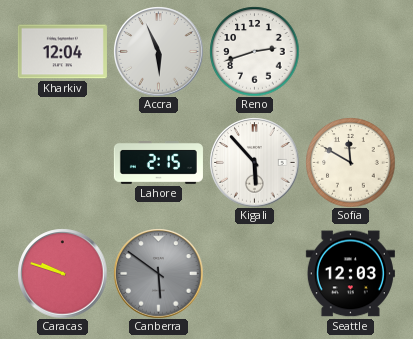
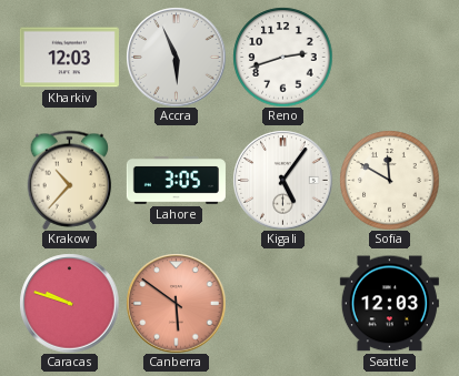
Kharkiv: 12:04 -> 12:03
Krakow: none -> 10:37
Lahore: 2:15 -> 3:05
Kigali: 5:53 -> 5:06
Canberra dial: grey -> salmon
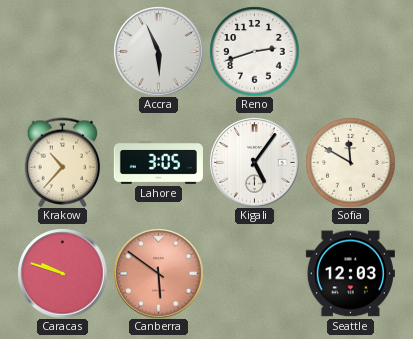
Kharkiv: 12:03 -> none
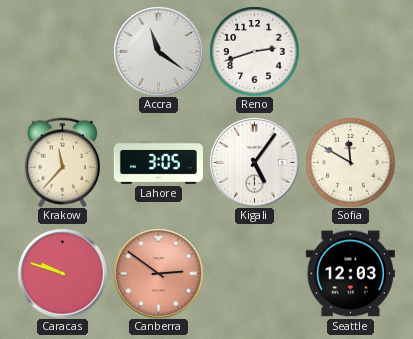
Accra: 5:56 -> 11:21
Krakow: 10:37 -> 11:37
Canberra: 5:51 -> 2:51
